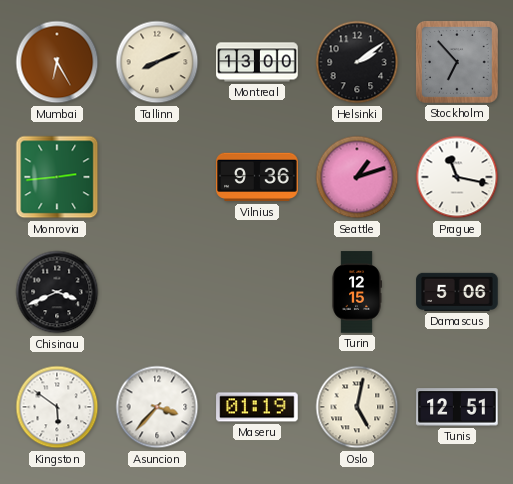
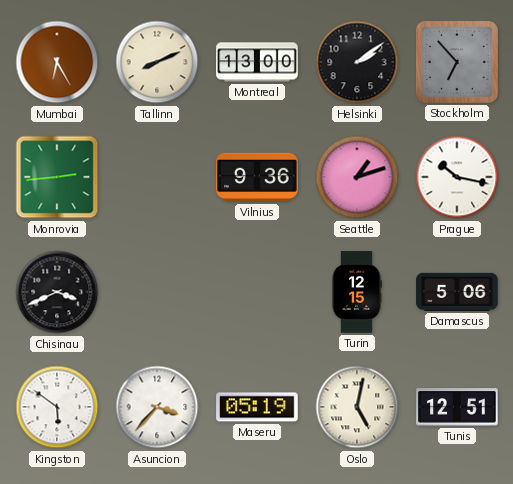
Prague: 11:17 -> 10:17
Maseru: 01:19 -> 05:19
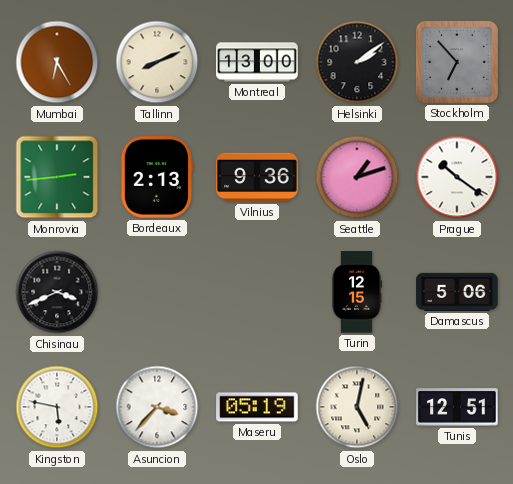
Bordeaux: none -> 2:13
Prague: 10:17 -> 10:21
Kingston: 5:51 -> 5:47
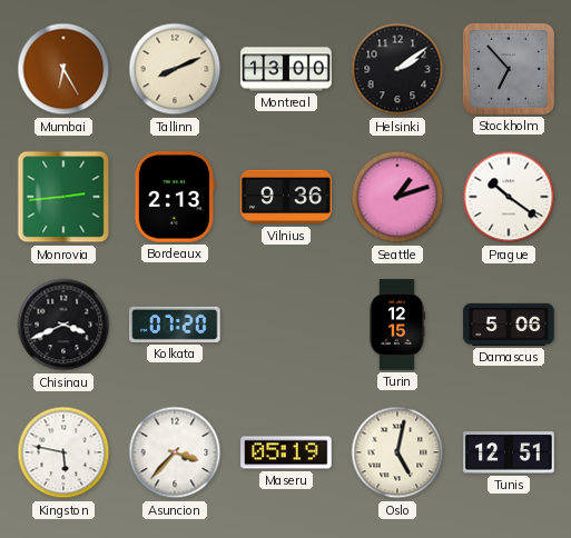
Kolkata: none -> 07:20
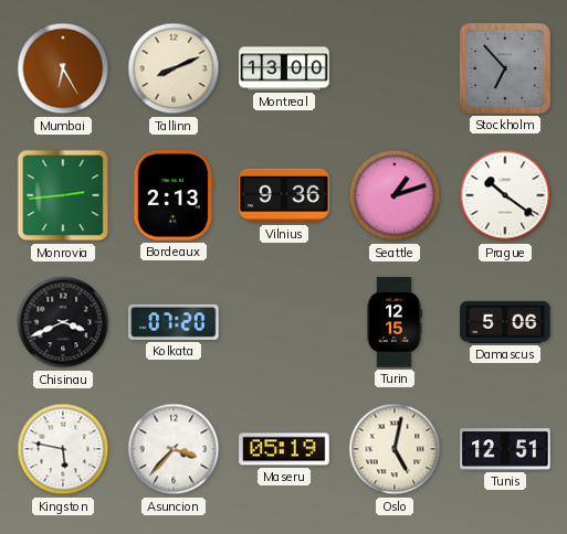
Helsinki: 2:09 -> none
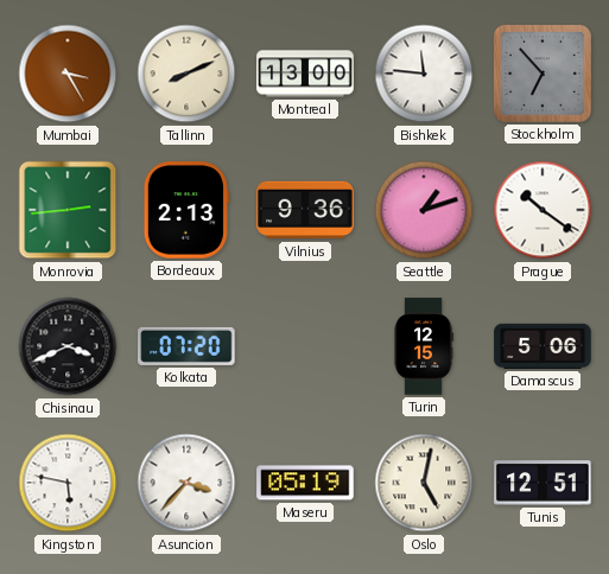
Mumbai: 6:25 -> 3:25
Bishkek: none -> 11:46
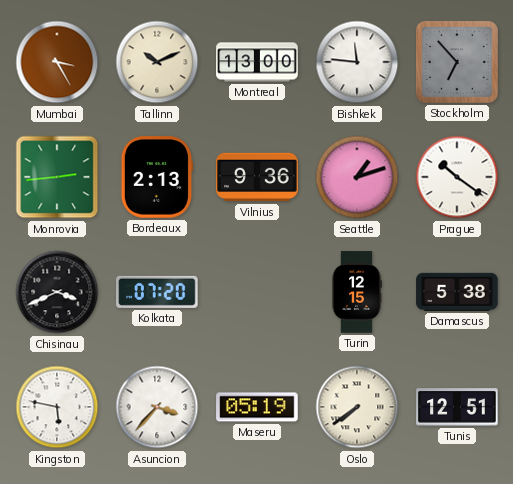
Tallinn: 8:11 -> 10:11
Damascus: 5:06 -> 5:38
Oslo: 5:02 -> 7:39
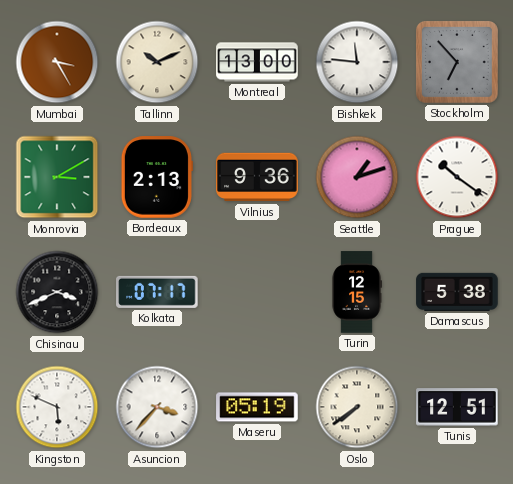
Monrovia: 2:44 -> 3:10
Kolkata: 07:20 -> 07:17
Kingston: 5:47 -> 5:49
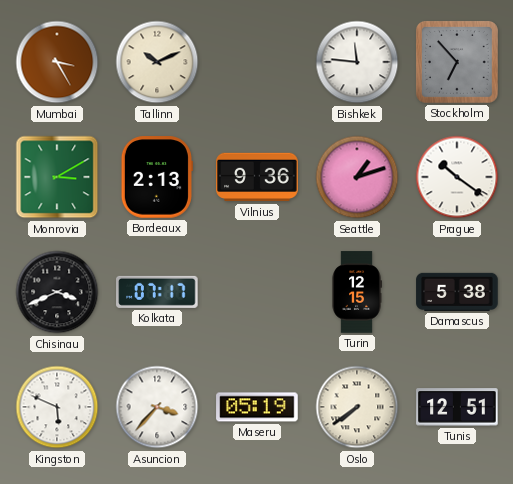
Montreal: 13:00 -> none
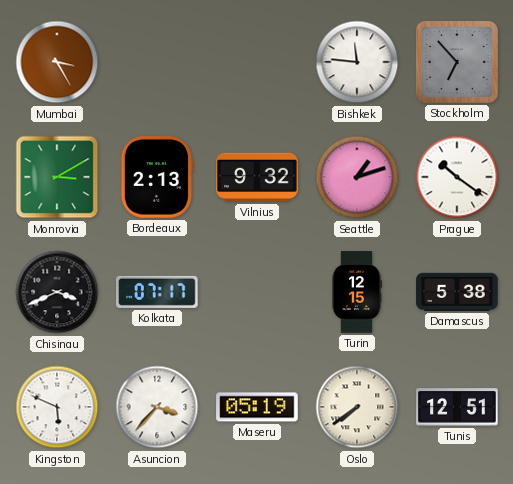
Tallinn: 10:11 -> none
Vilnius: 9:36 -> 9:32
